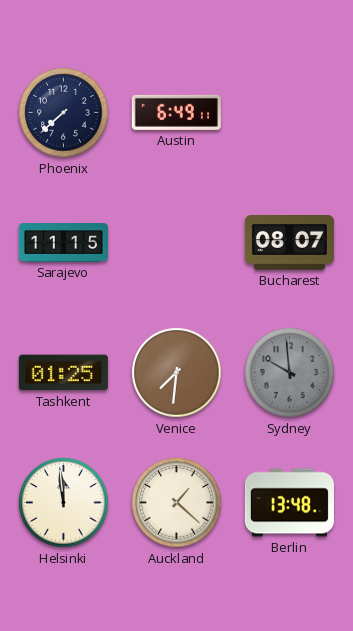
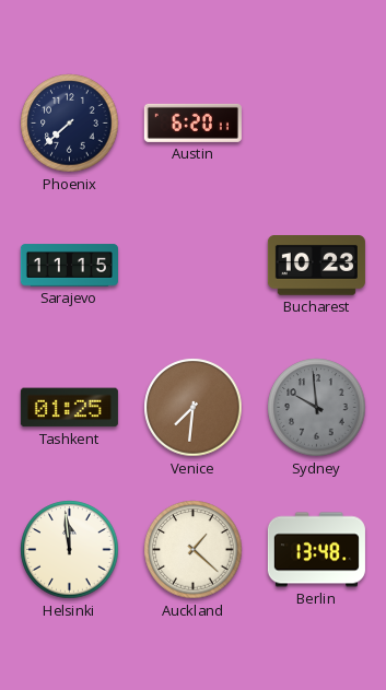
Austin: 6:49 -> 6:20
Bucharest: 08:07 -> 10:23
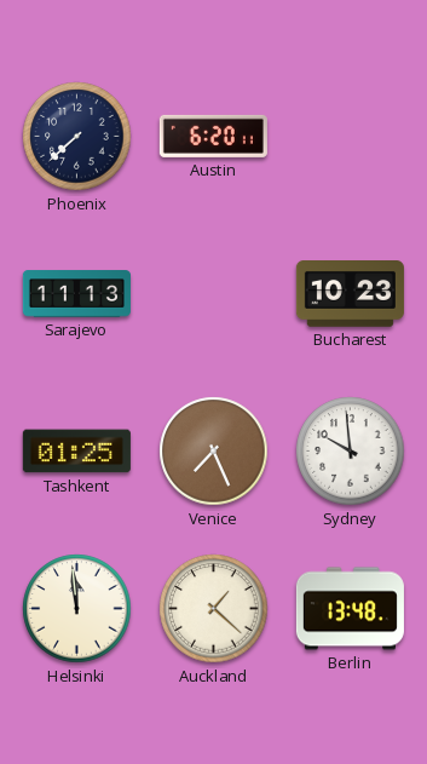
Sarajevo: 11:15 -> 11:13
Venice: 7:31 -> 7:26
Sydney dial: grey -> white
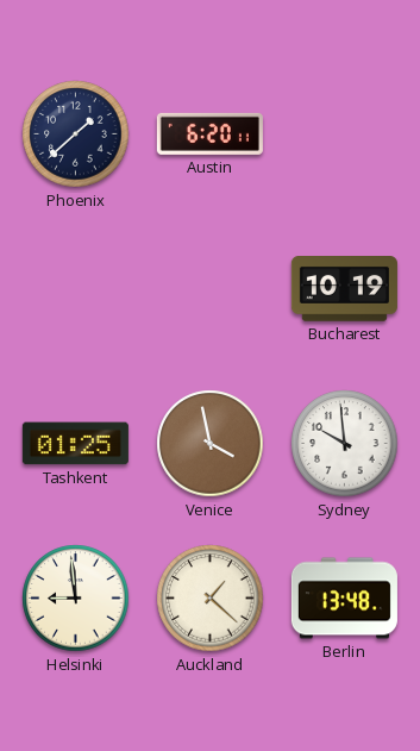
Phoenix: 7:38 -> 1:38
Sarajevo: 11:13 -> none
Bucharest: 10:23 -> 10:19
Venice: 7:26 -> 3:58
Helsinki: 11:59 -> 8:59
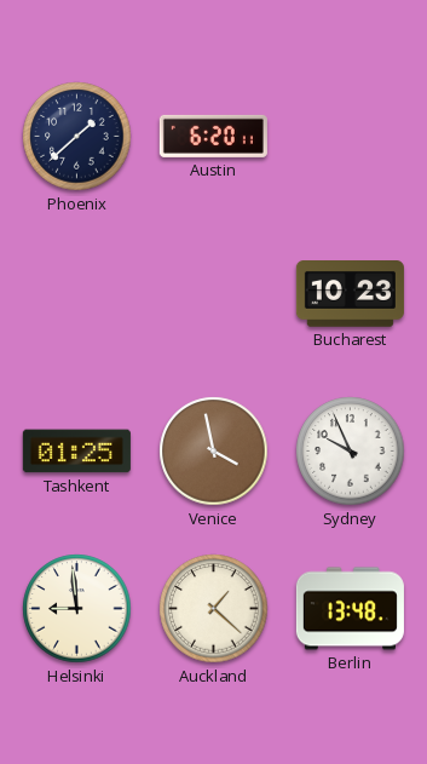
Bucharest: 10:19 -> 10:23
Sydney: 9:59 -> 9:56
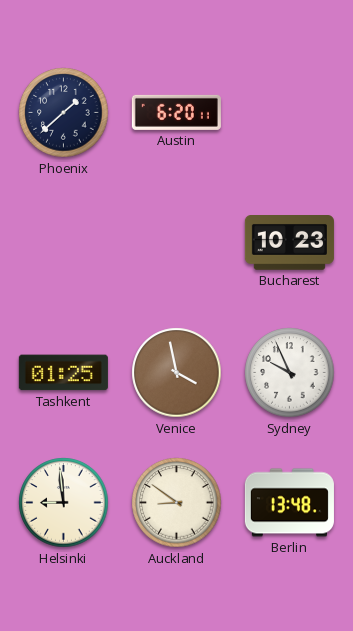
Auckland: 1:22 -> 8:51
